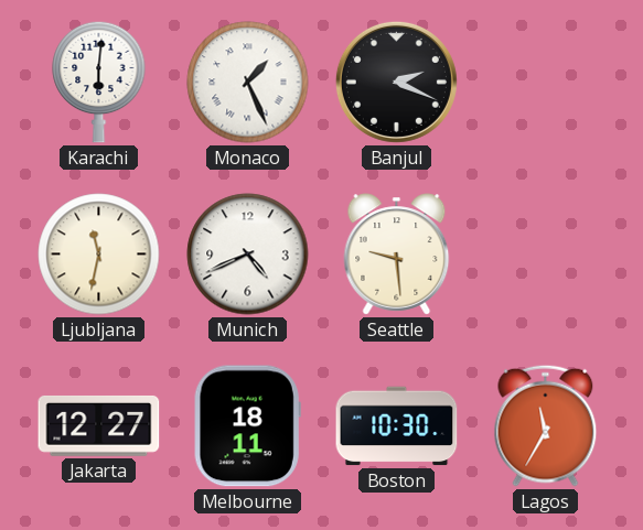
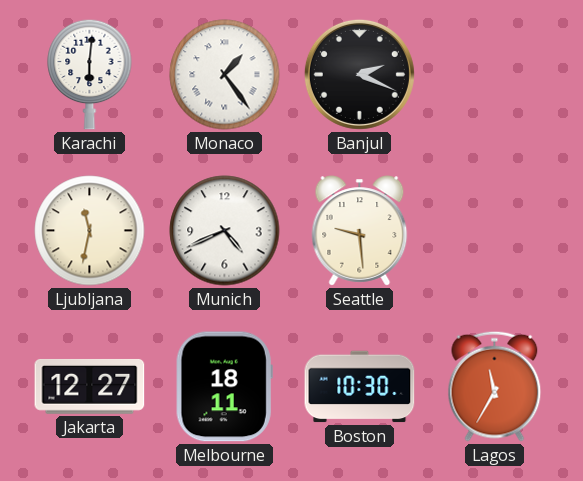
Monaco: 1:26 -> 1:24
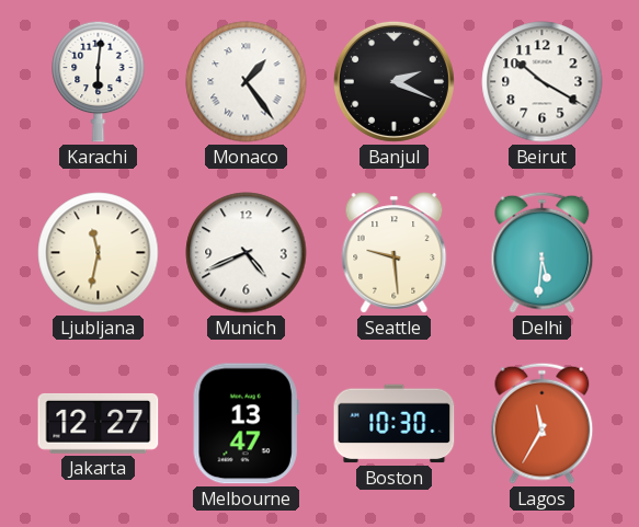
Beirut: none -> 10:20
Delhi: none -> 5:31
Melbourne: 18:11 -> 13:47
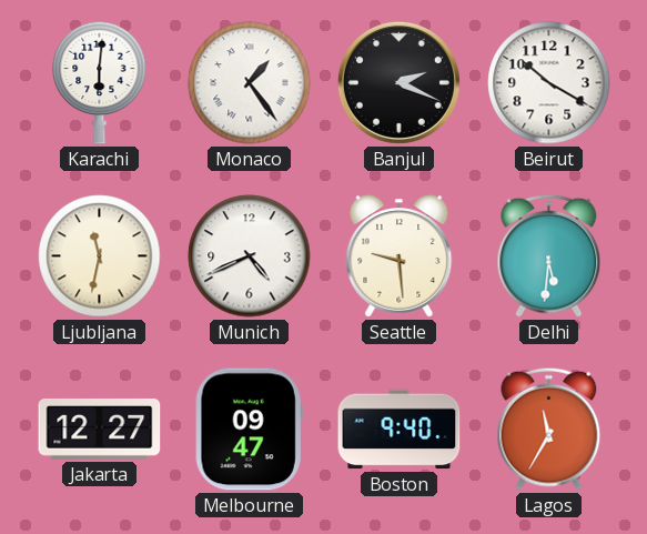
Melbourne: 13:47 -> 09:47
Boston: 10:30 -> 9:40
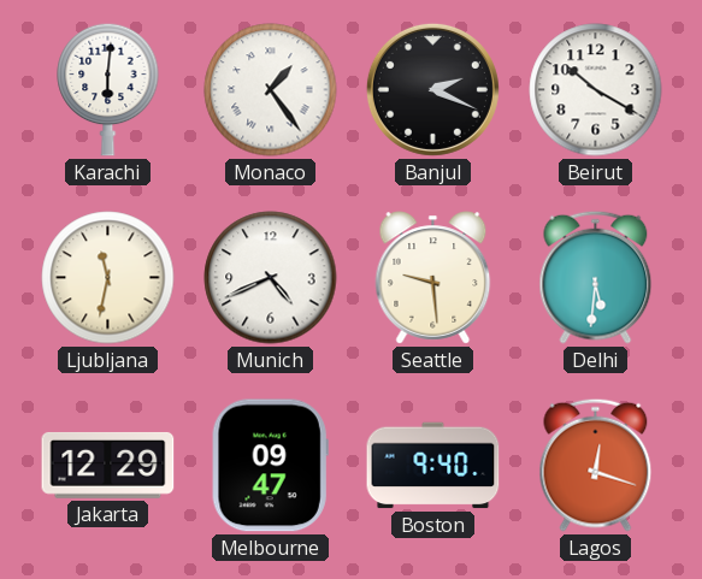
Jakarta: 12:27 -> 12:29
Lagos: 11:35 -> 12:18
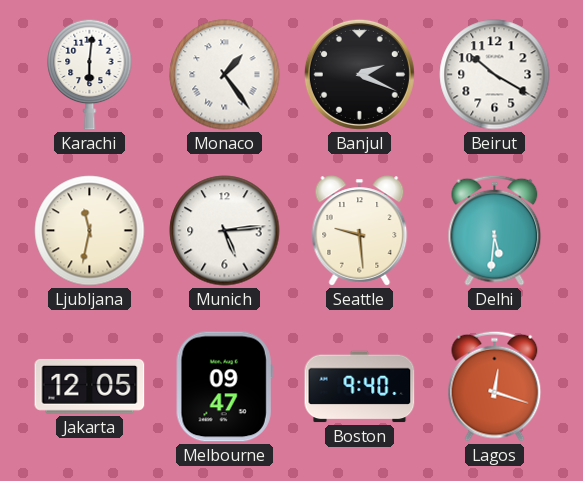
Munich: 4:41 -> 5:14
Jakarta: 12:29 -> 12:05
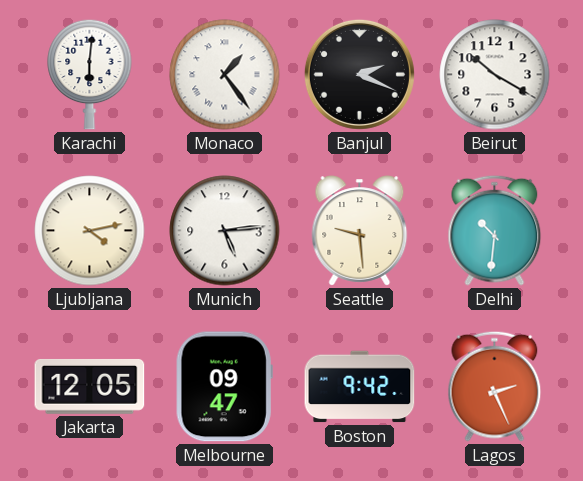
Ljubljana: 11:32 -> 4:13
Delhi: 5:31 -> 10:31
Boston: 9:40 -> 9:42
Lagos: 12:18 -> 2:26
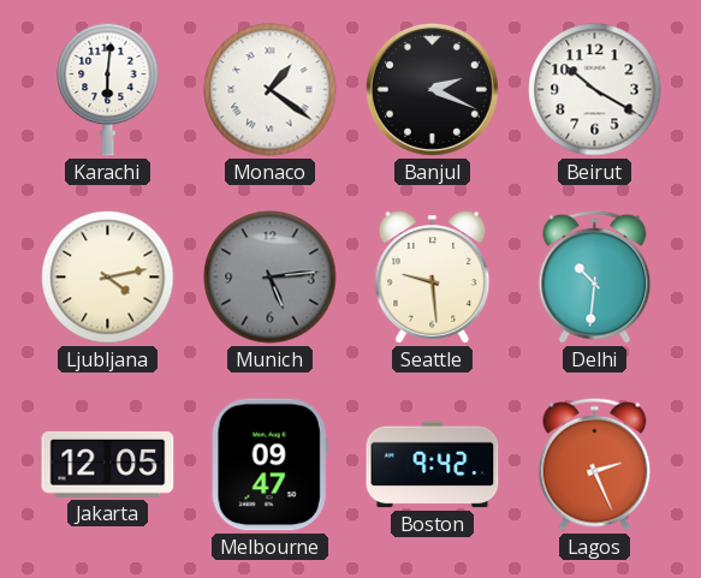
Monaco: 1:24 -> 1:21
Munich dial: white -> grey
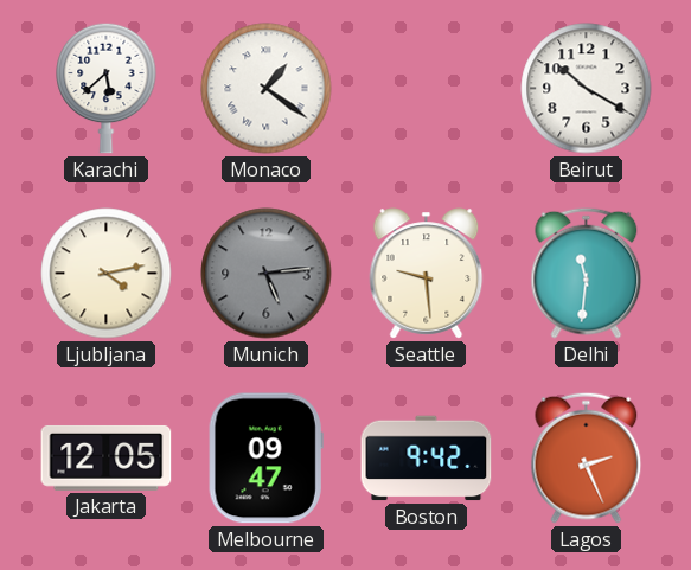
Karachi: 6:01 -> 5:38
Banjul: 2:19 -> none
Delhi: 10:31 -> 11:31
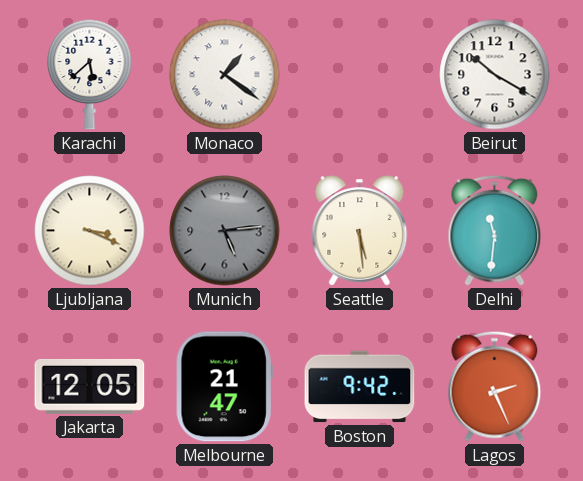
Ljubljana: 4:13 -> 3:19
Seattle: 9:29 -> 5:29
Melbourne: 09:47 -> 21:47
